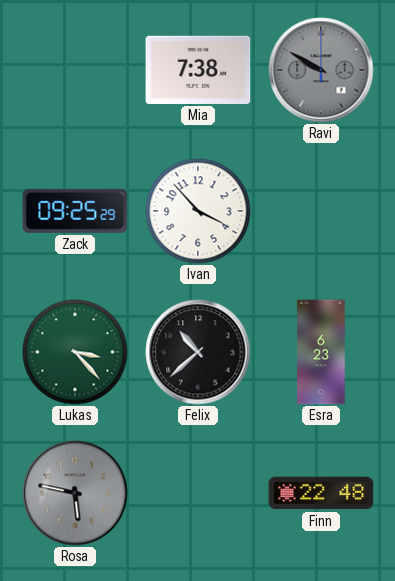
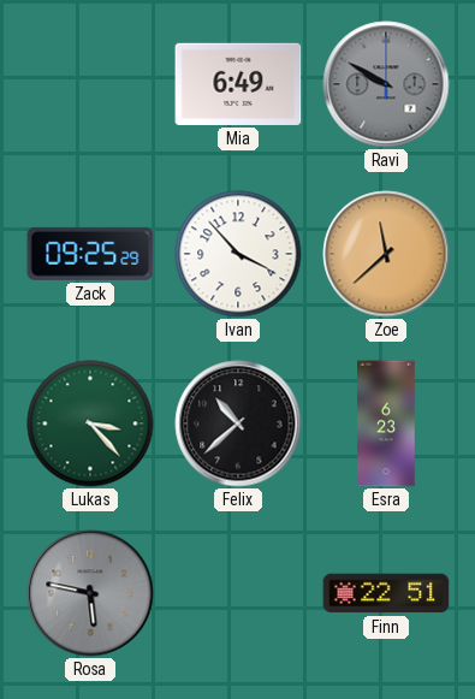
Mia: 7:38 -> 6:49
Zoe: none -> 11:38
Finn: 22:48 -> 22:51
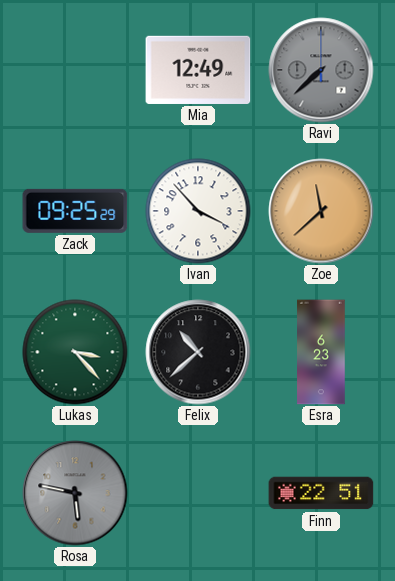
Mia: 6:49 -> 12:49
Ravi: 9:50 -> 7:38
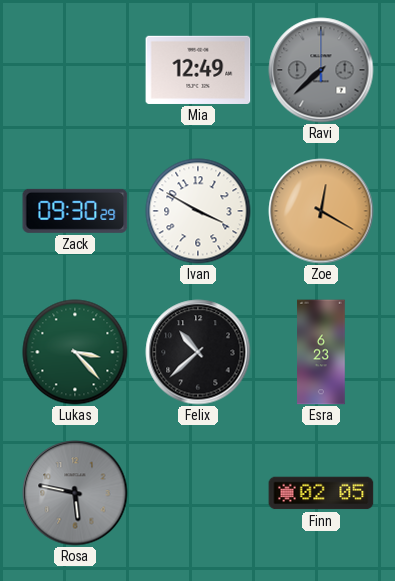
Zack: 09:25 -> 09:30
Ivan: 3:53 -> 3:50
Zoe: 11:38 -> 12:20
Finn: 22:51 -> 02:05
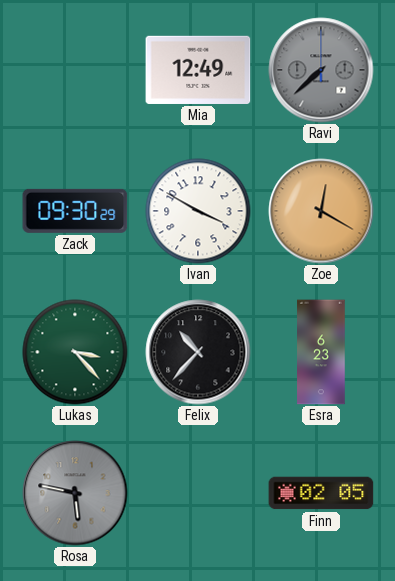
Felix: 10:38 -> 10:37
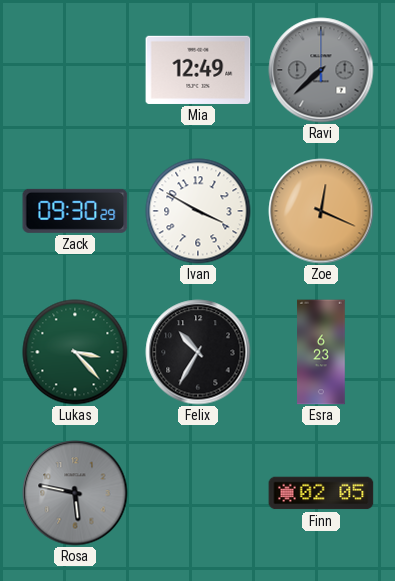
Zoe: 12:20 -> 12:19
Felix: 10:37 -> 10:35
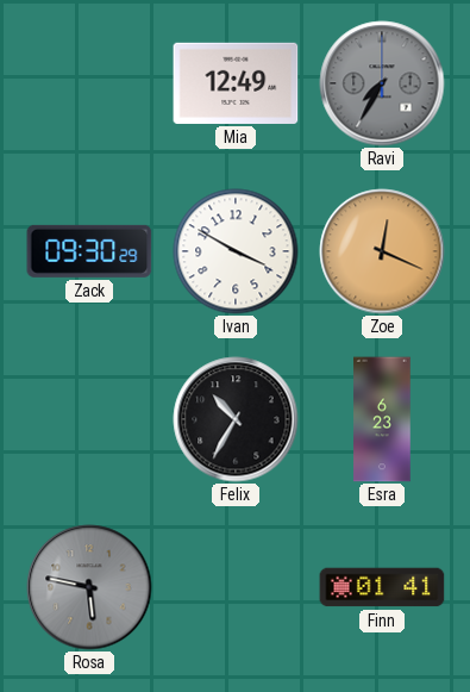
Ravi: 7:38 -> 7:35
Lukas: 3:23 -> none
Finn: 02:05 -> 01:41
